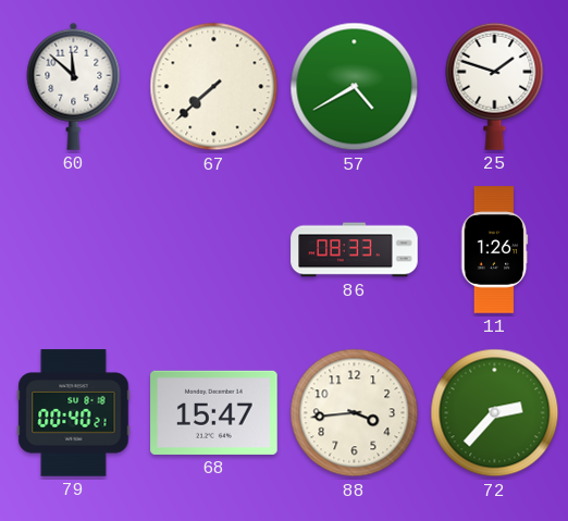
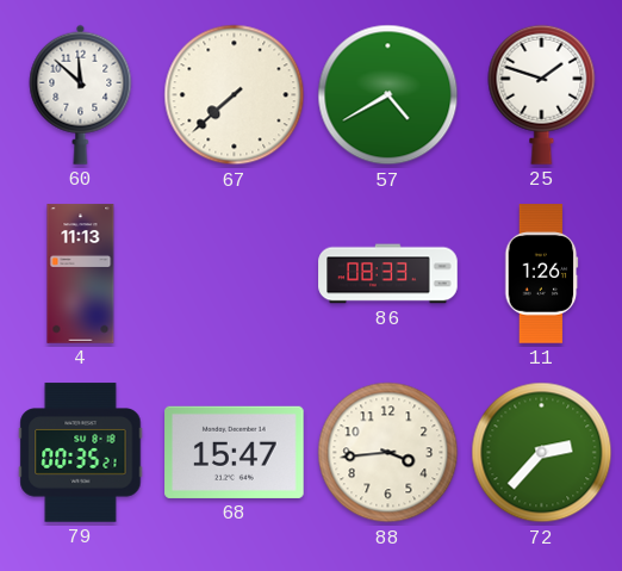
4: none -> 11:13
79: 00:40 -> 00:35
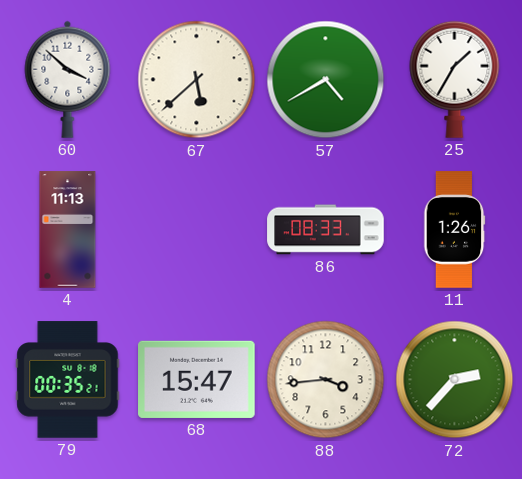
60: 11:52 -> 3:52
67: 7:38 -> 5:38
25: 1:48 -> 1:35
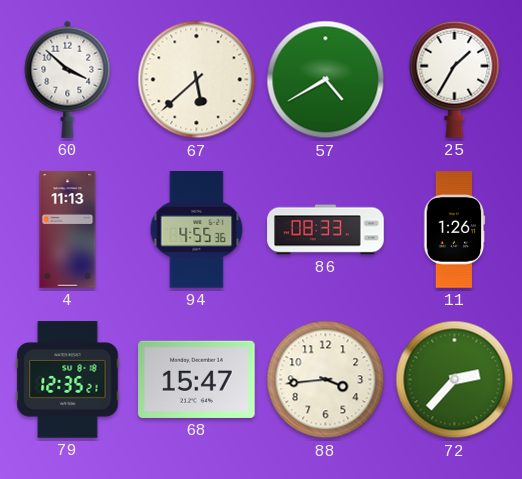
94: none -> 4:55
79: 00:35 -> 12:35
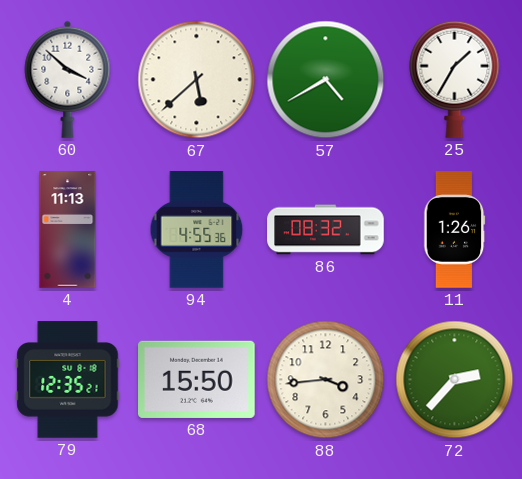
86: 08:33 -> 08:32
68: 15:47 -> 15:50
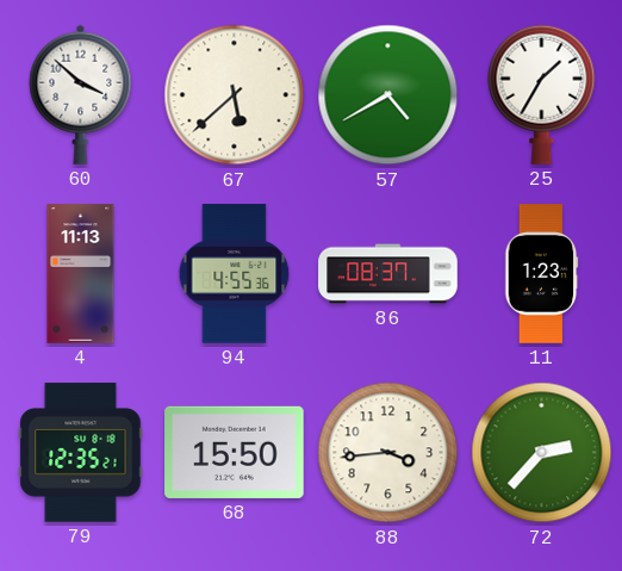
86: 08:32 -> 08:37
11: 1:26 -> 1:23
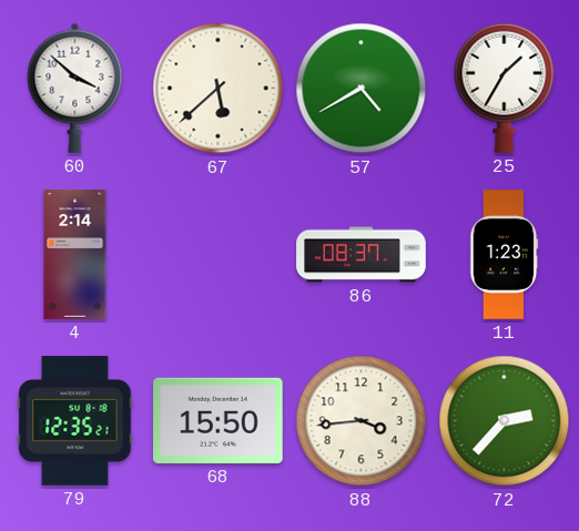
4: 11:13 -> 2:14
94: 4:55 -> none
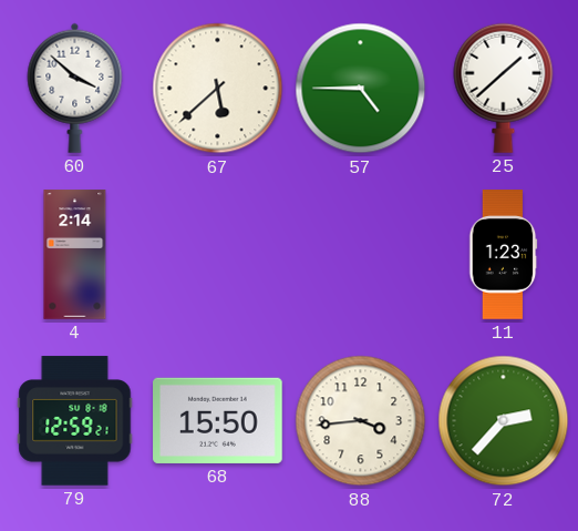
57: 4:40 -> 4:45
25: 1:35 -> 1:38
86: 08:37 -> none
79: 12:35 -> 12:59
